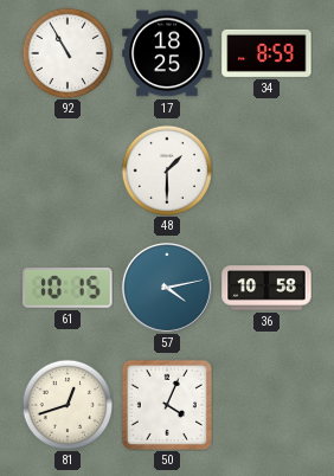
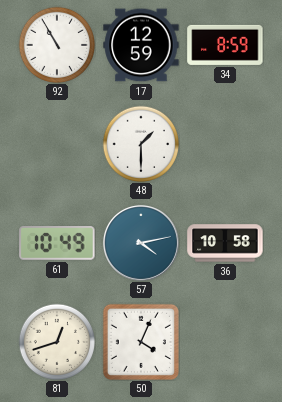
17: 18:25 -> 12:59
61: 10:15 -> 10:49
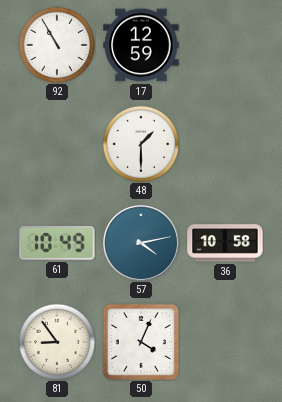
34: 8:59 -> none
81: 12:42 -> 8:54
